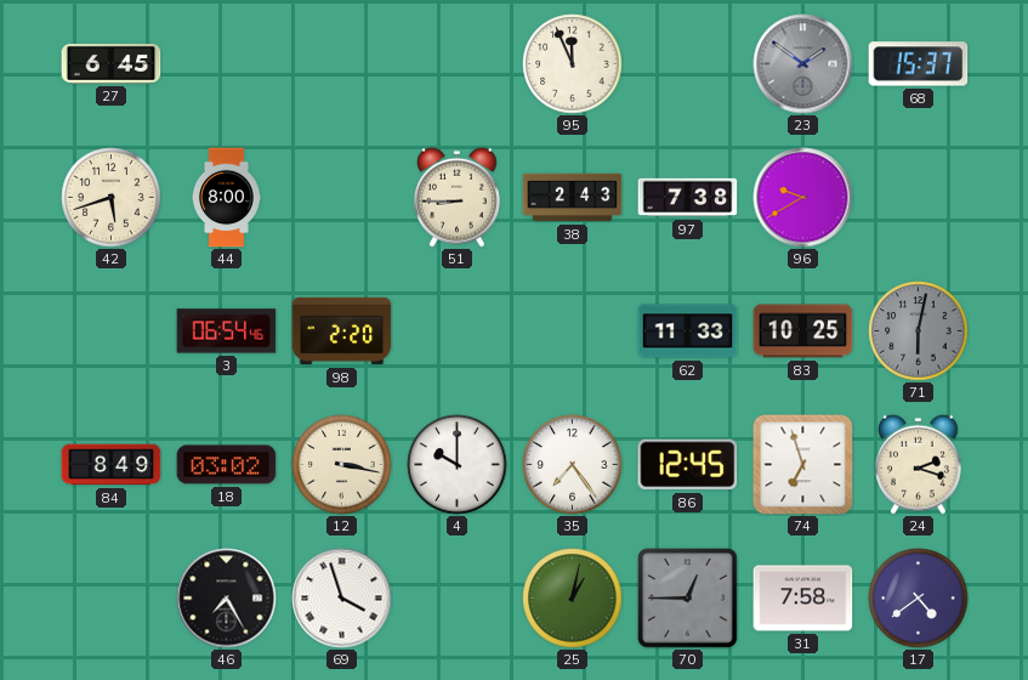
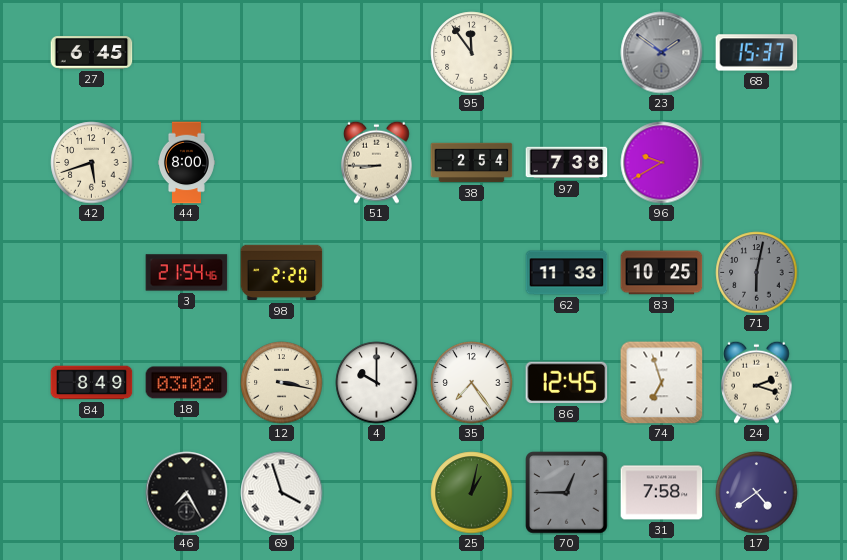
95: 11:56 -> 11:54
38: 2:43 -> 2:54
3: 06:54 -> 21:54
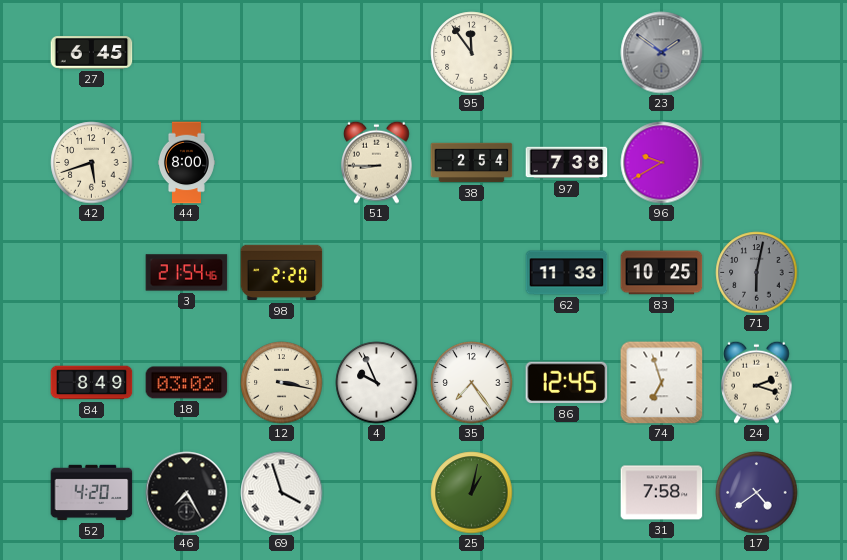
68: 15:37 -> none
4: 10:00 -> 9:56
52: none -> 4:20
70: 12:45 -> none
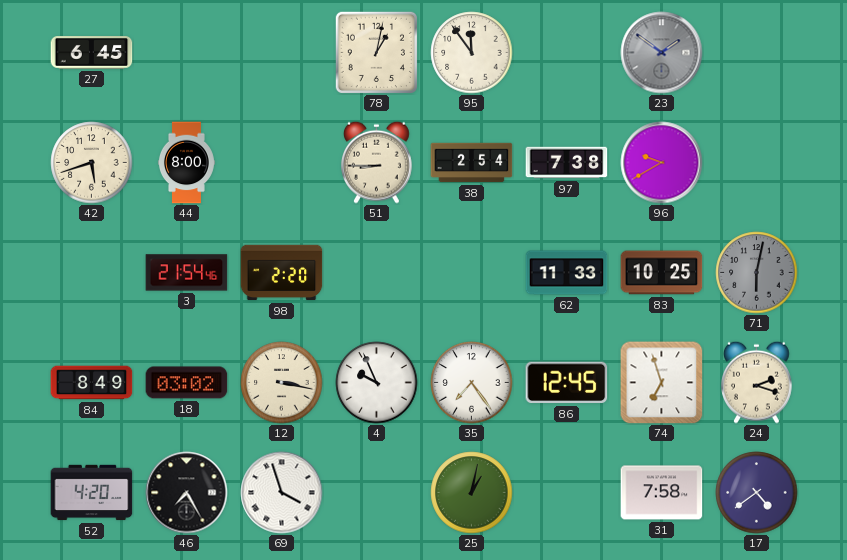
78: none -> 1:02
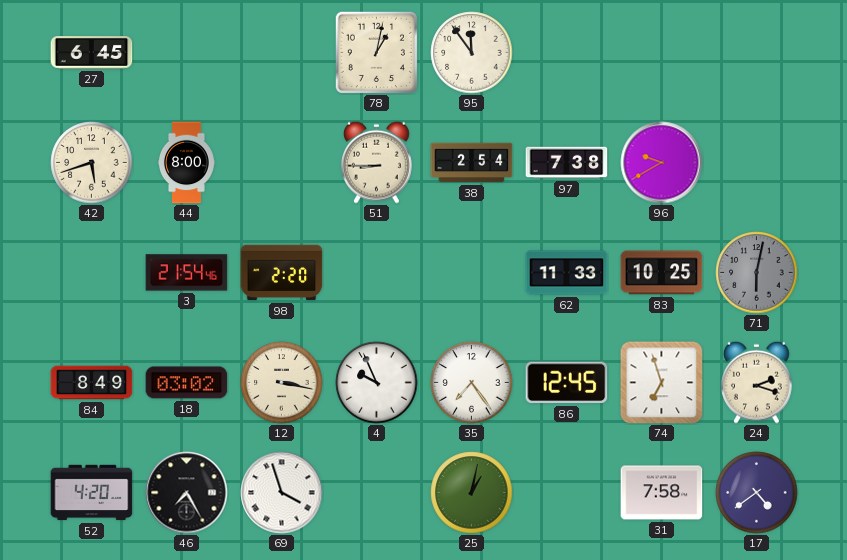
23: 1:51 -> none
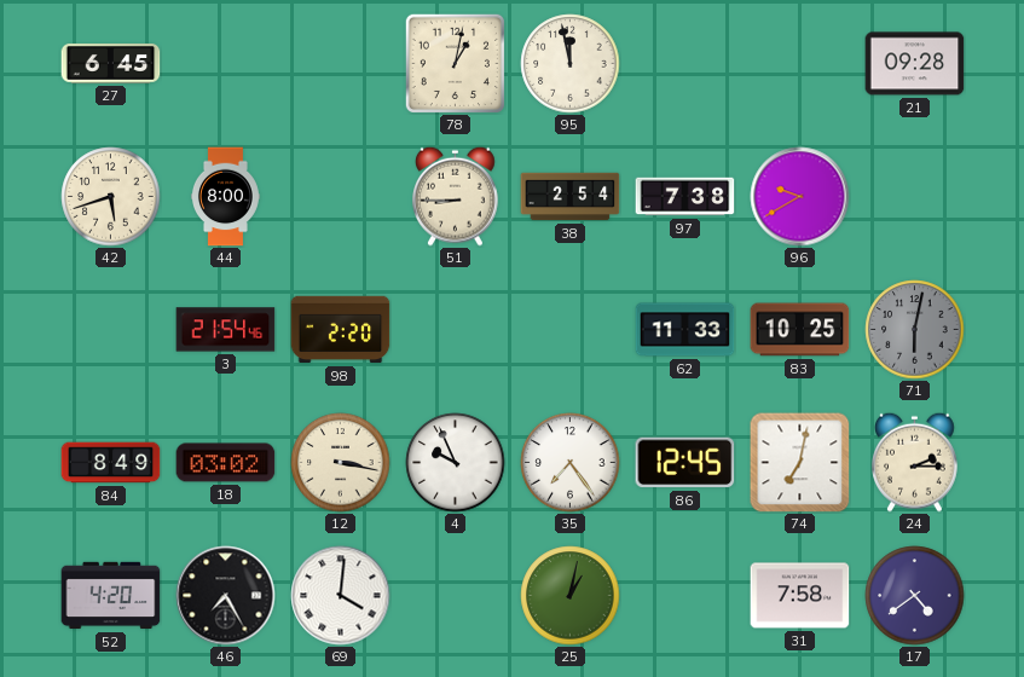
95: 11:54 -> 11:58
21: none -> 09:28
74: 6:57 -> 7:02
24: 2:18 -> 2:15
69: 3:57 -> 4:01
